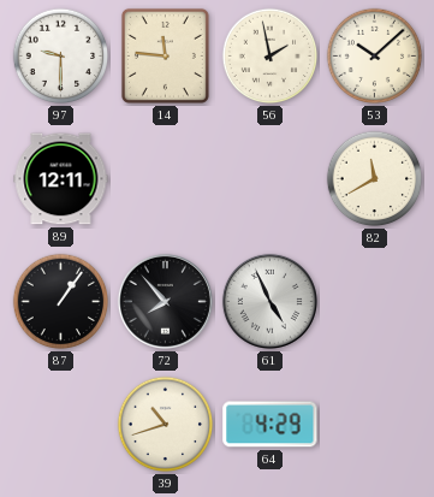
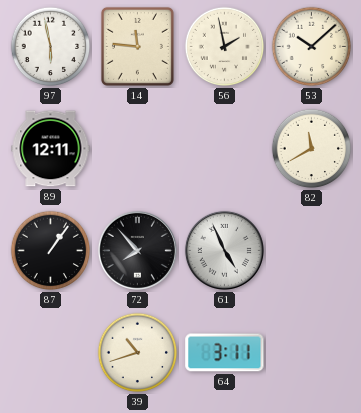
97: 9:30 -> 5:58
64: 4:29 -> 3:11
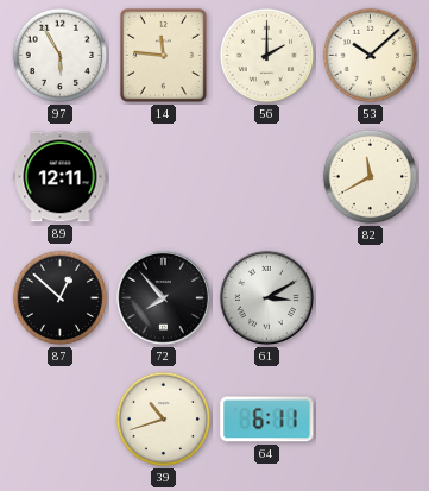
97: 5:58 -> 5:55
56: 1:58 -> 2:00
87: 1:06 -> 12:52
61: 4:56 -> 3:10
64: 3:11 -> 6:11
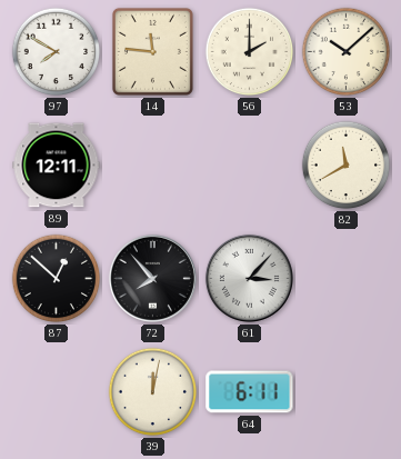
97: 5:55 -> 7:50
61: 3:10 -> 3:07
39: 10:42 -> 12:02
